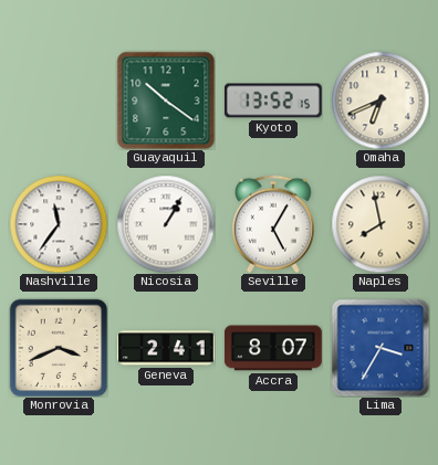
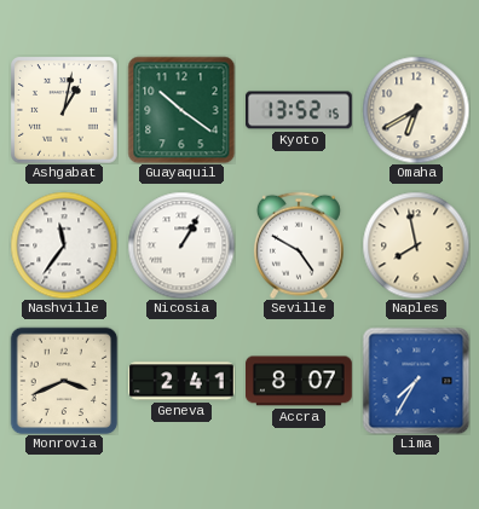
Ashgabat: none -> 1:02
Omaha: 6:41 -> 6:40
Seville: 5:05 -> 4:50
Lima: 3:35 -> 7:35
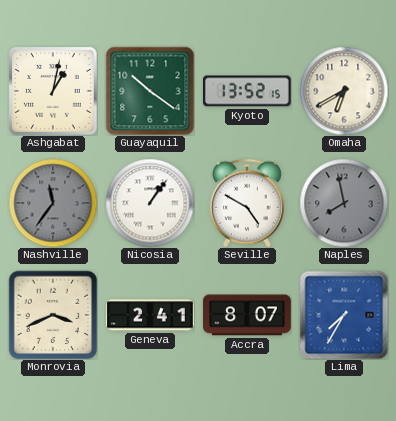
Nashville dial: white -> grey
Nicosia: 1:05 -> 1:06
Naples dial: cream -> grey
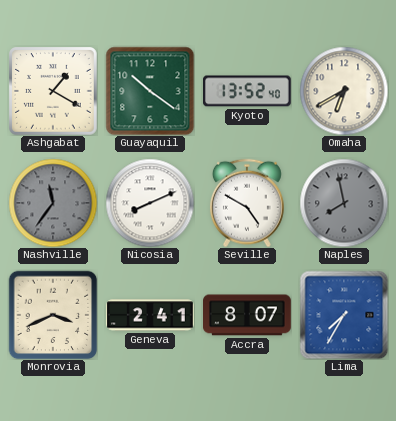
Ashgabat: 1:02 -> 1:20
Kyoto: 13:52:15 -> 13:52:40
Nicosia: 1:06 -> 8:11
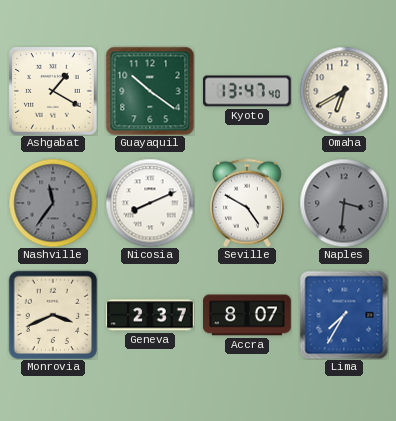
Kyoto: 13:52 -> 13:47
Naples: 7:58 -> 3:31
Geneva: 2:41 -> 2:37
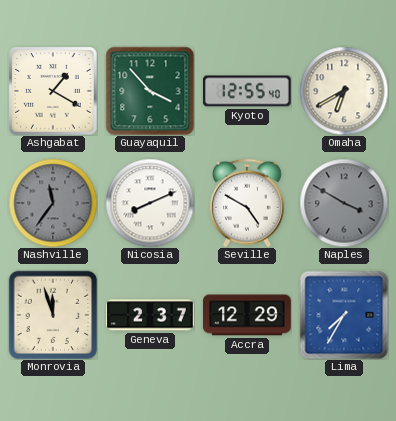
Guayaquil: 10:21 -> 3:53
Kyoto: 13:47 -> 12:55
Naples: 3:31 -> 3:50
Monrovia: 3:41 -> 11:57
Accra: 8:07 -> 12:29
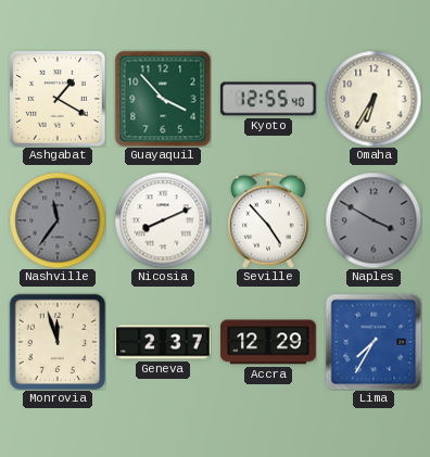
Omaha: 6:40 -> 6:35
Seville: 4:50 -> 4:53
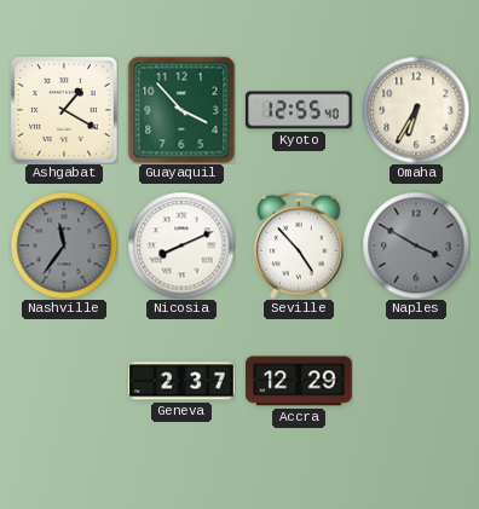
Monrovia: 11:57 -> none
Lima: 7:35 -> none
